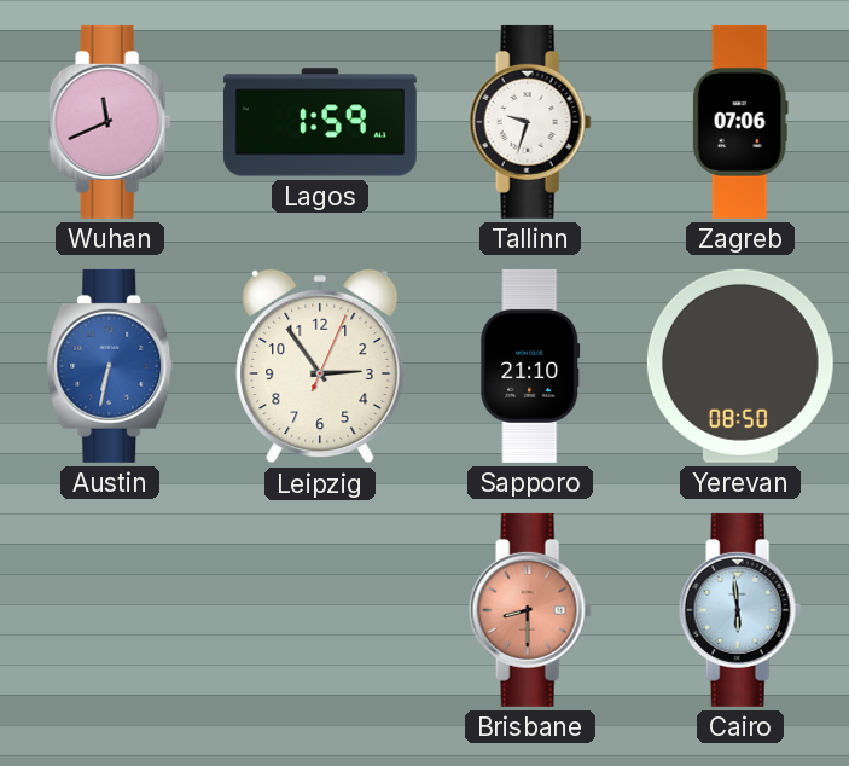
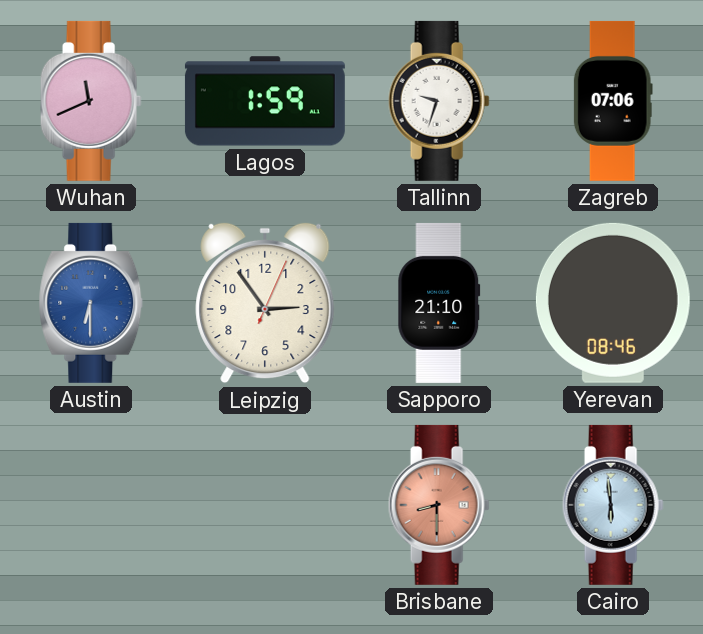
Austin: 6:32 -> 6:30
Yerevan: 08:50 -> 08:46
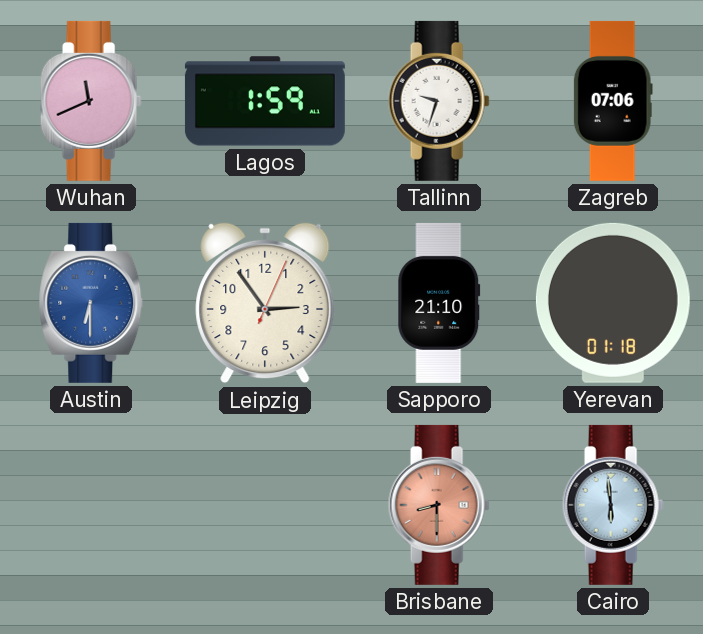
Yerevan: 08:46 -> 01:18
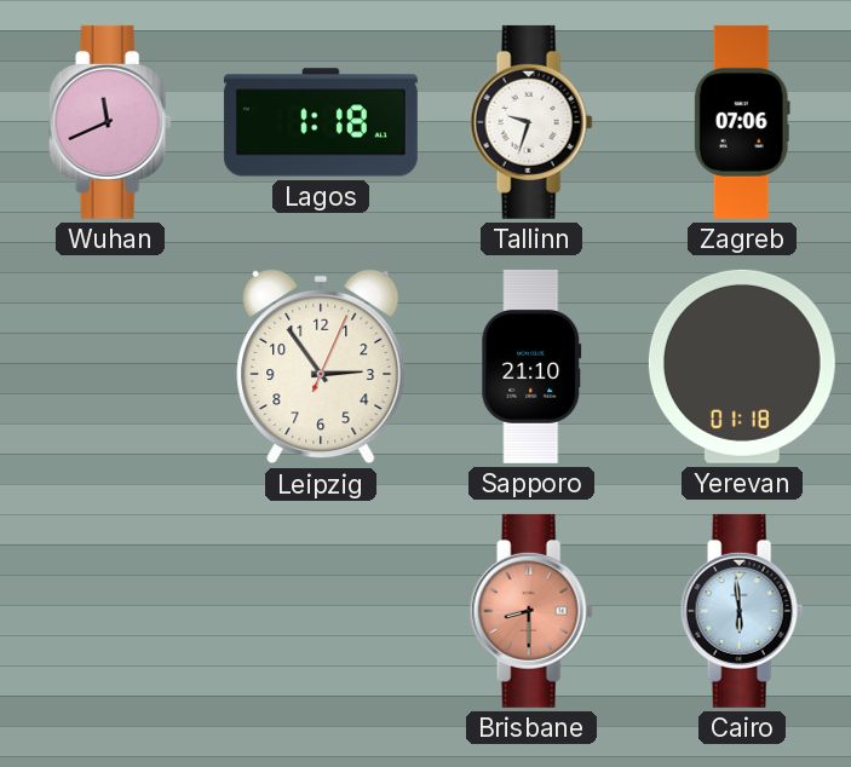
Lagos: 1:59 -> 1:18
Austin: 6:30 -> none
